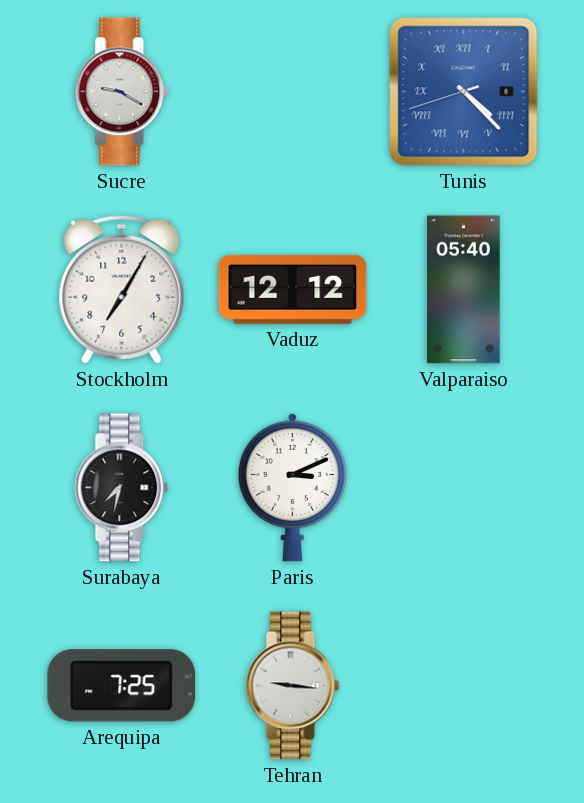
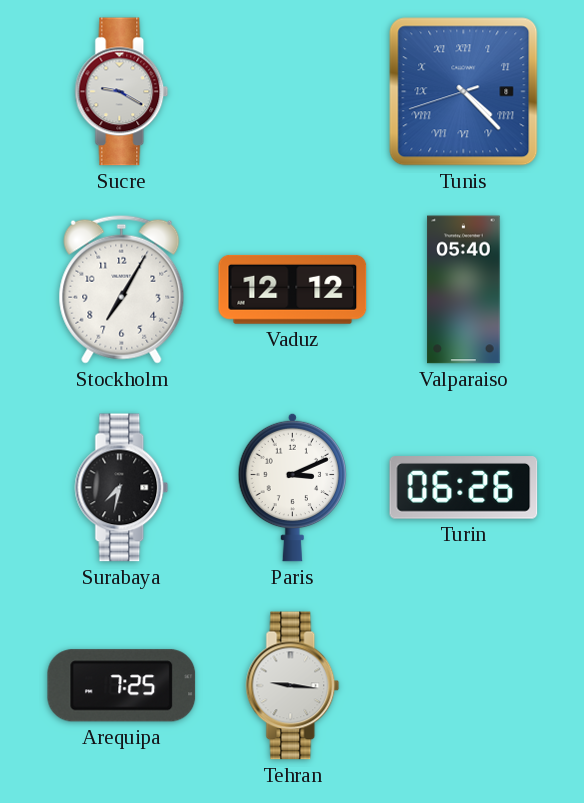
Turin: none -> 06:26
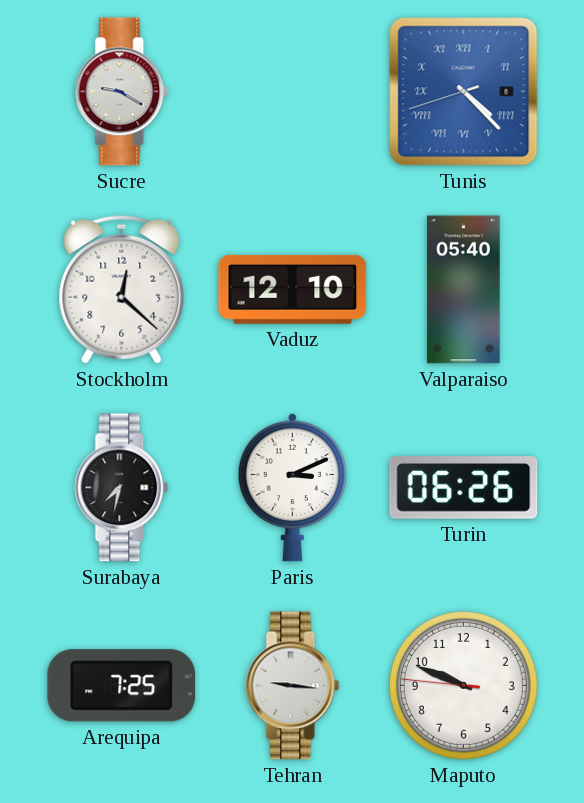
Stockholm: 7:05 -> 12:22
Vaduz: 12:12 -> 12:10
Maputo: none -> 9:48
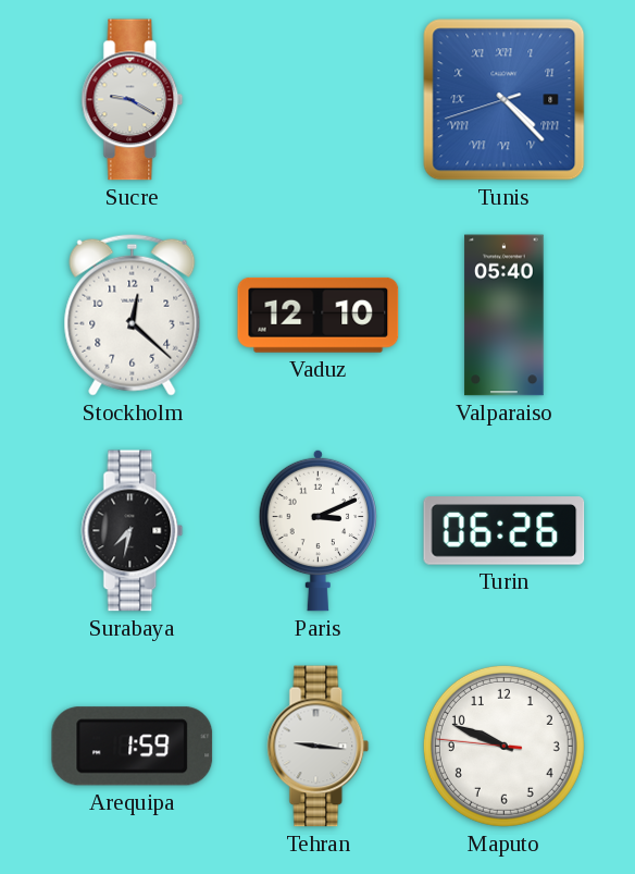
Arequipa: 7:25 -> 1:59
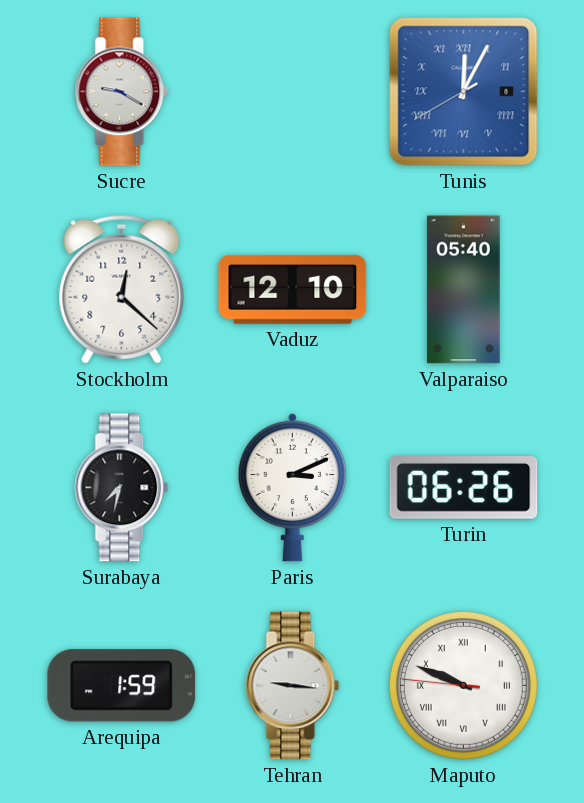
Tunis: 4:22 -> 12:04
Maputo numerals: Arabic -> Roman
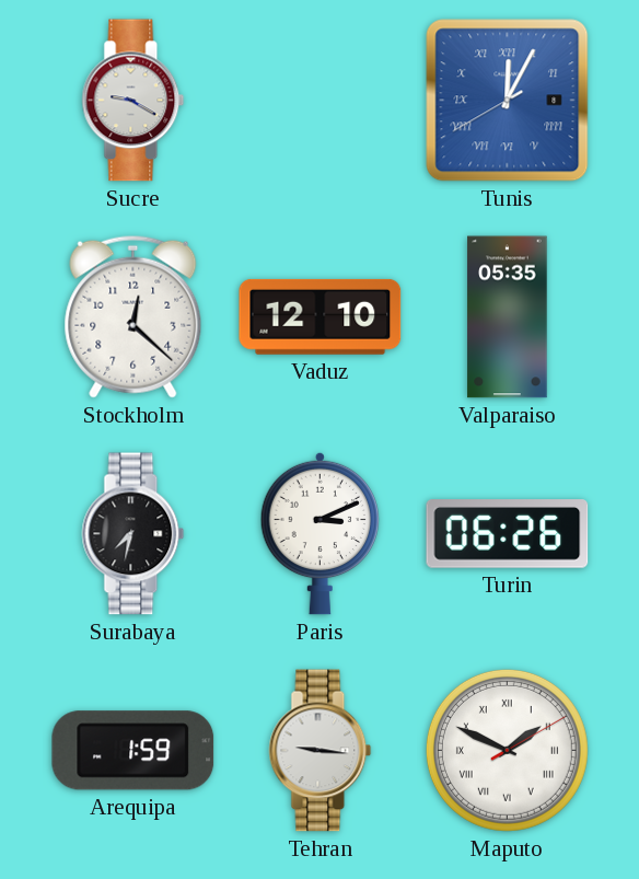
Valparaiso: 05:40 -> 05:35
Maputo: 9:48 -> 1:49
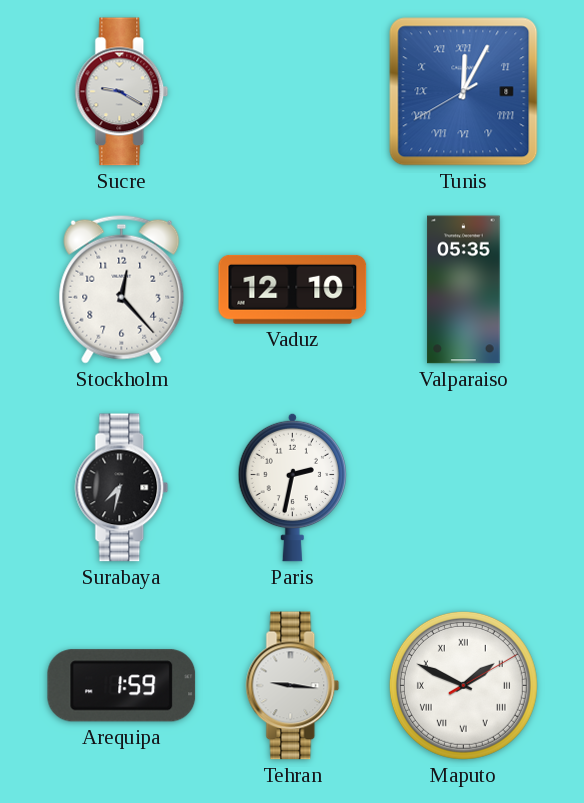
Stockholm: 12:22 -> 12:23
Paris: 3:11 -> 2:32
Turin: 06:26 -> none
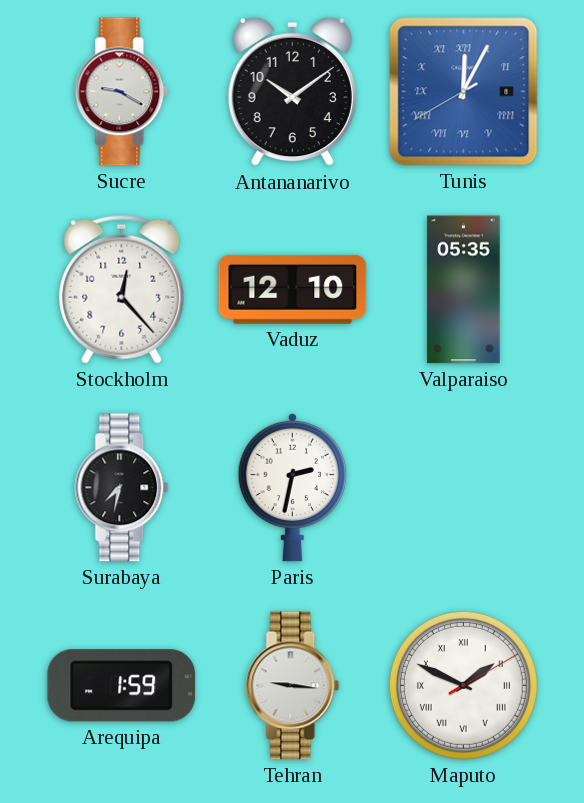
Antananarivo: none -> 10:09
